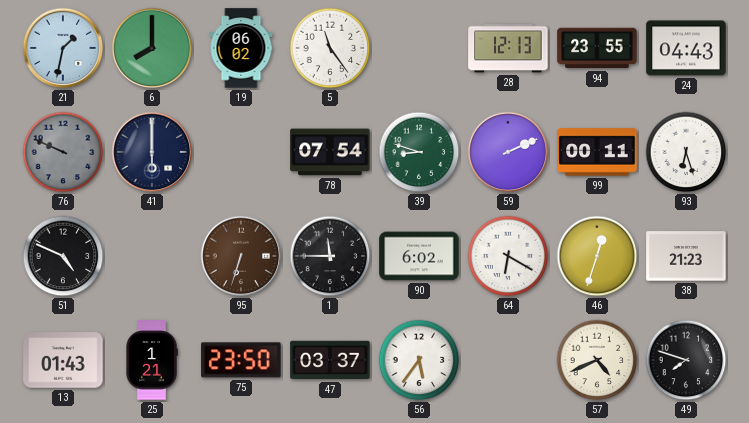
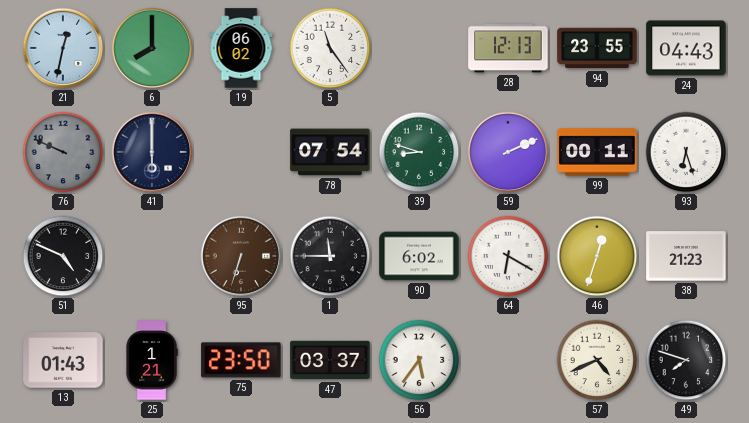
21: 1:32 -> 12:32
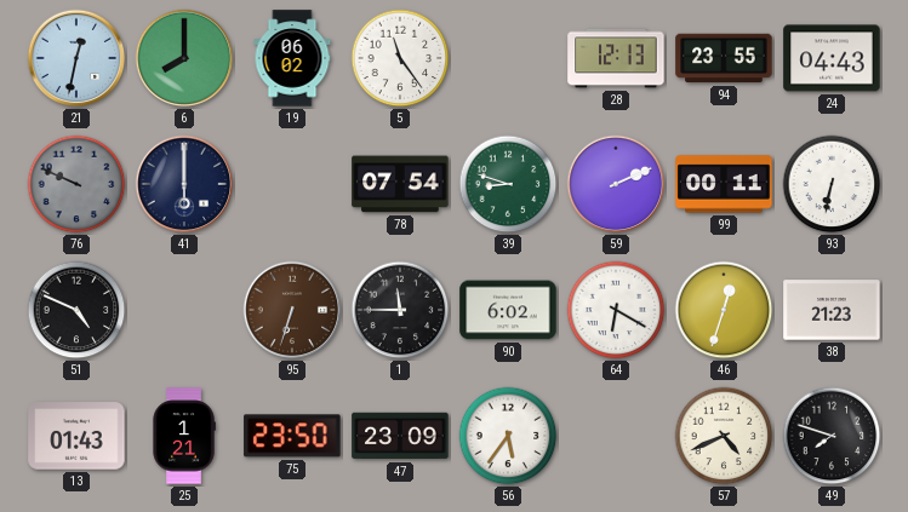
93: 6:27 -> 6:32
47: 03:37 -> 23:09
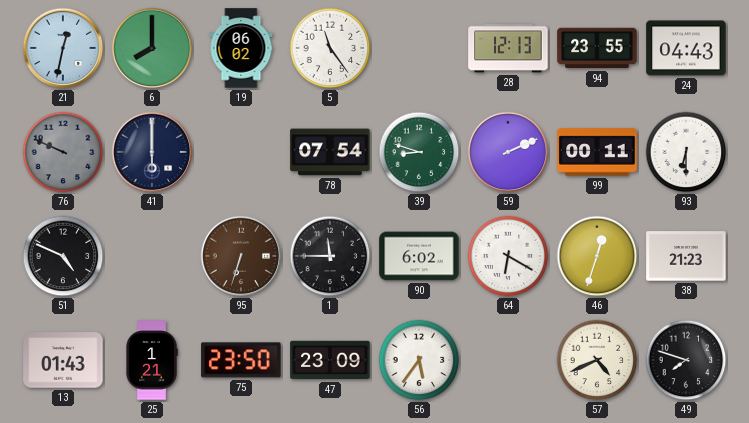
93: 6:32 -> 6:30
